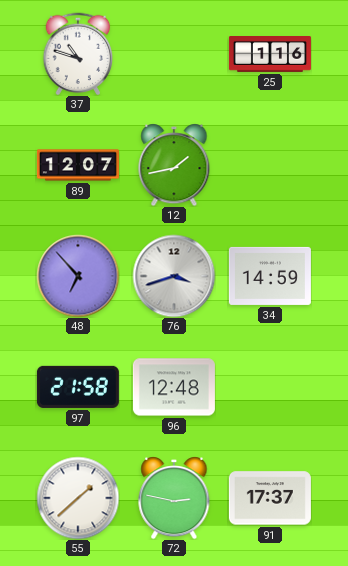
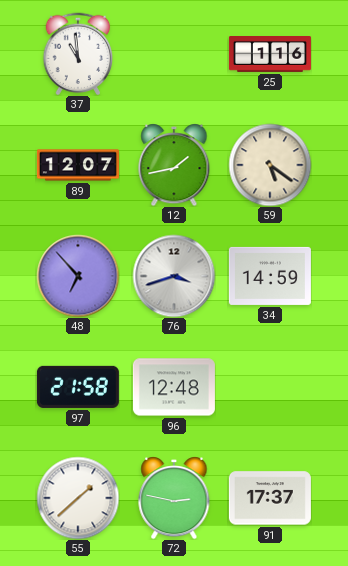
37: 10:48 -> 10:59
59: none -> 5:21
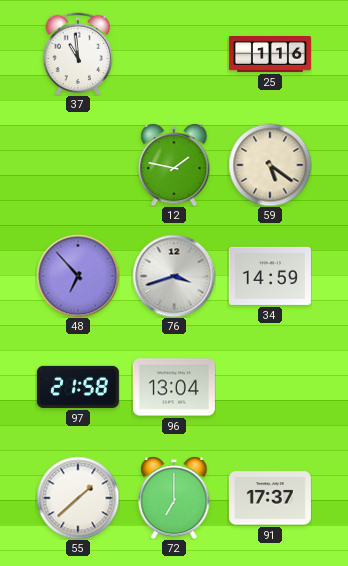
89: 12:07 -> none
12: 1:43 -> 1:47
96: 12:48 -> 13:04
72: 2:47 -> 7:00
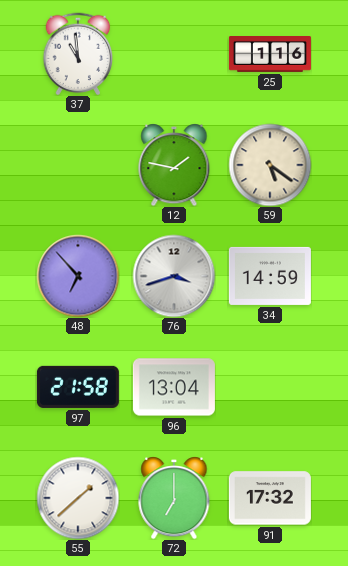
91: 17:37 -> 17:32
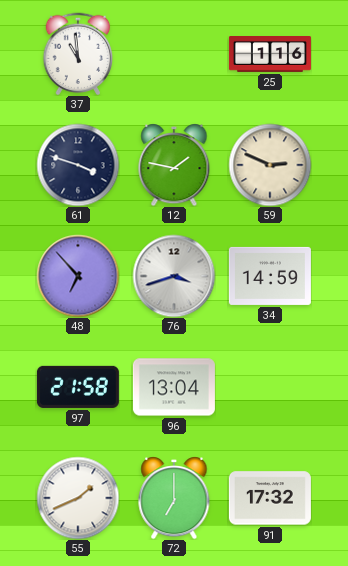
61: none -> 3:48
59: 5:21 -> 2:49
55: 1:38 -> 1:41
